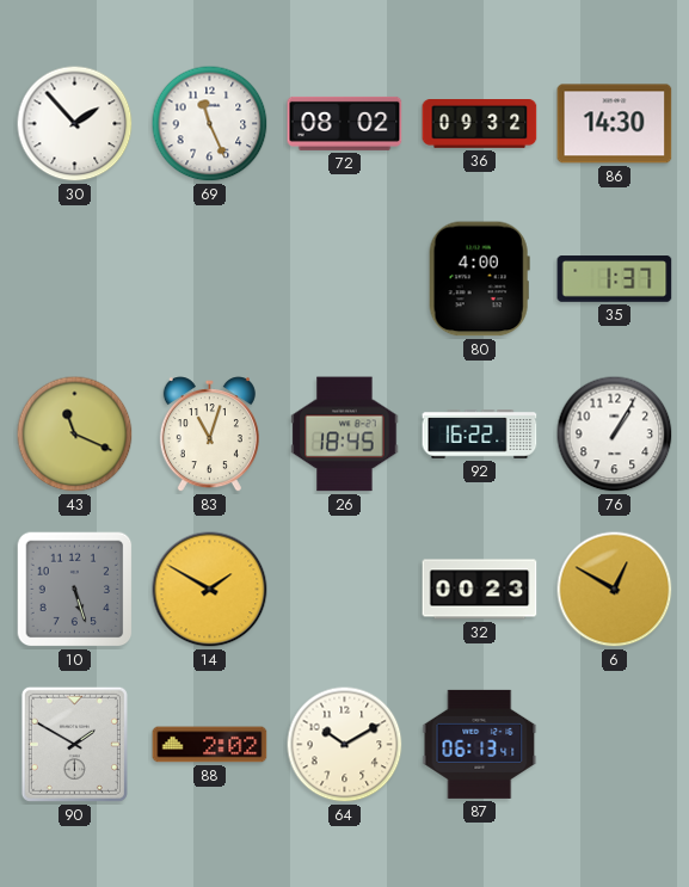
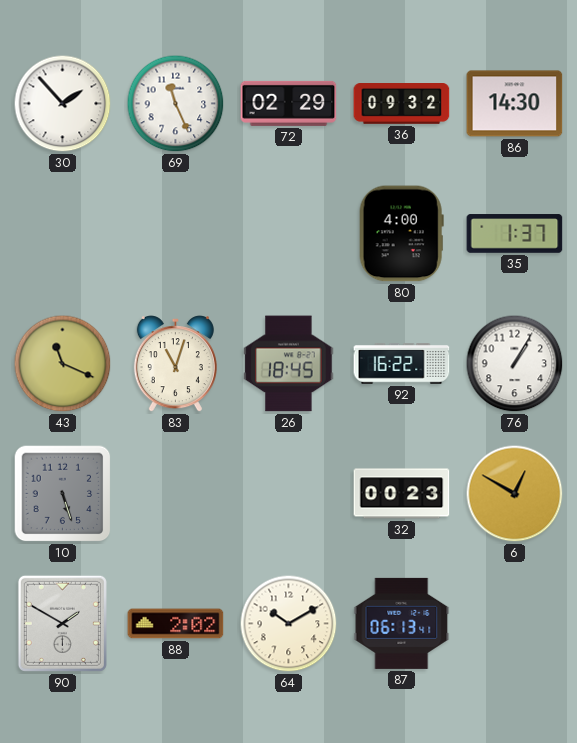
72: 08:02 -> 02:29
14: 1:50 -> none
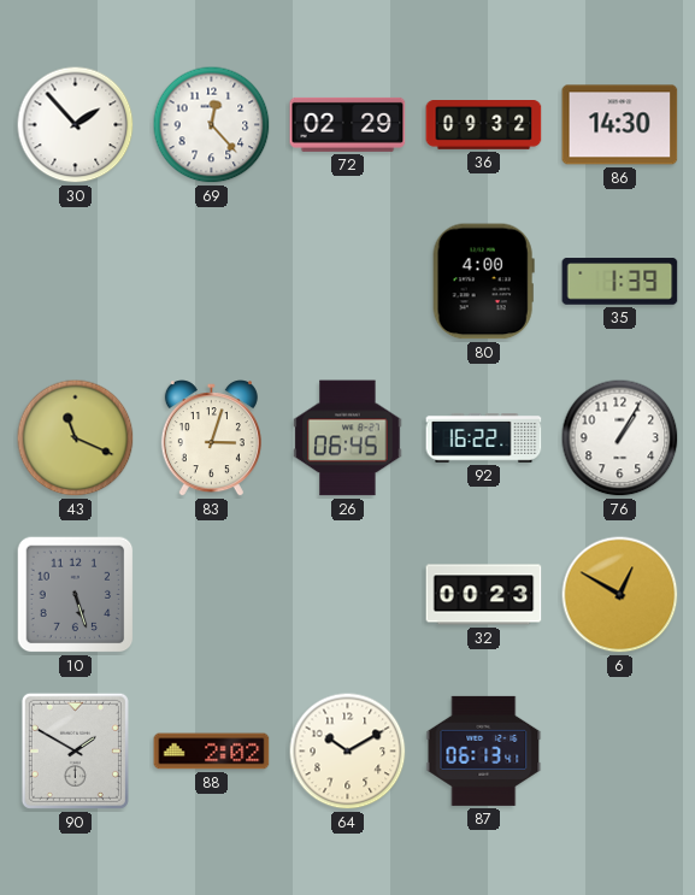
69: 11:26 -> 12:23
35: 1:37 -> 1:39
83: 11:03 -> 3:03
26: 18:45 -> 06:45
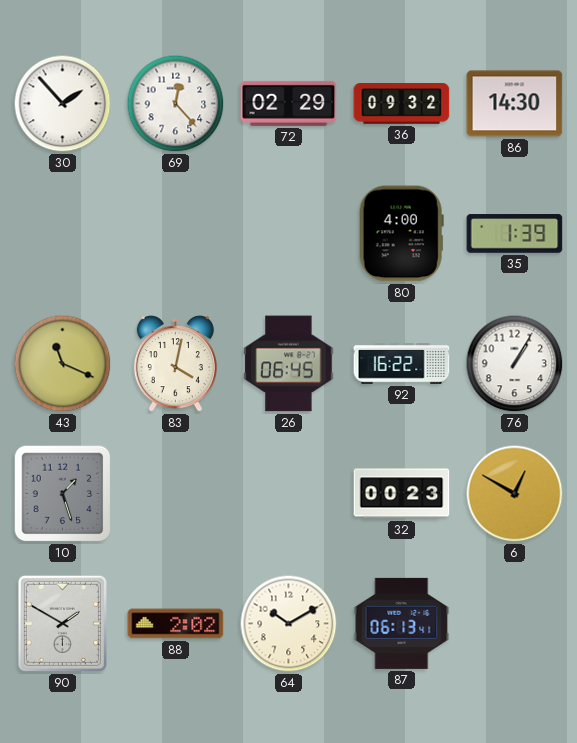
83: 3:03 -> 4:02
10: 5:27 -> 1:27
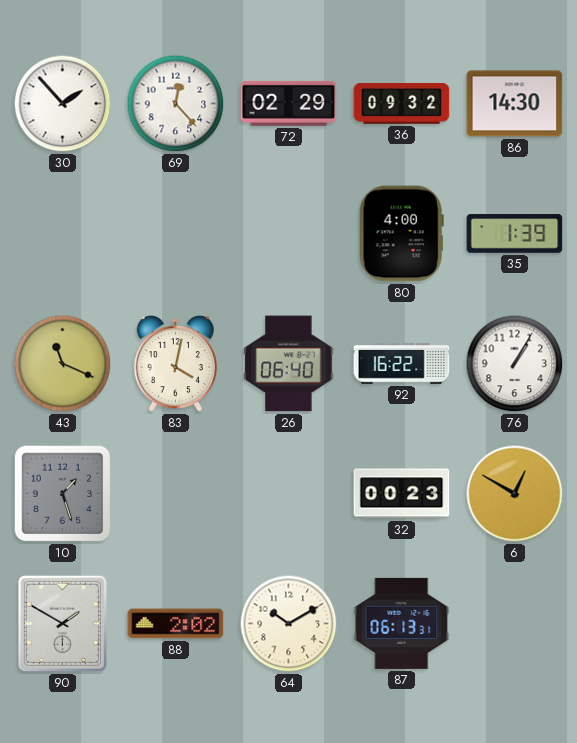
26: 06:45 -> 06:40
87: 06:13:41 -> 06:13:31
